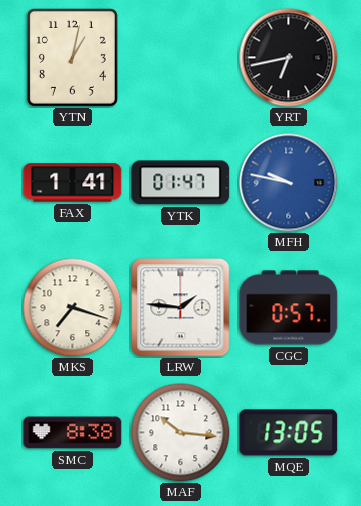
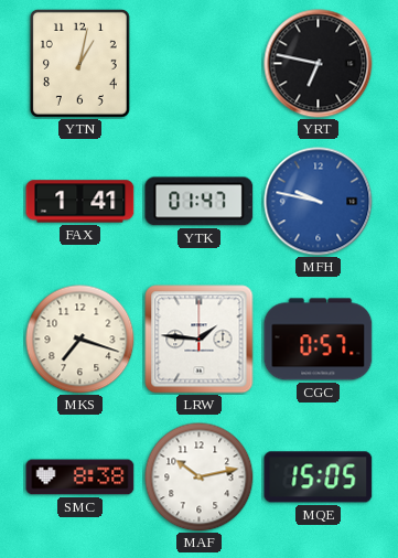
YRT: 6:43 -> 6:47
MAF: 10:16 -> 10:13
MQE: 13:05 -> 15:05
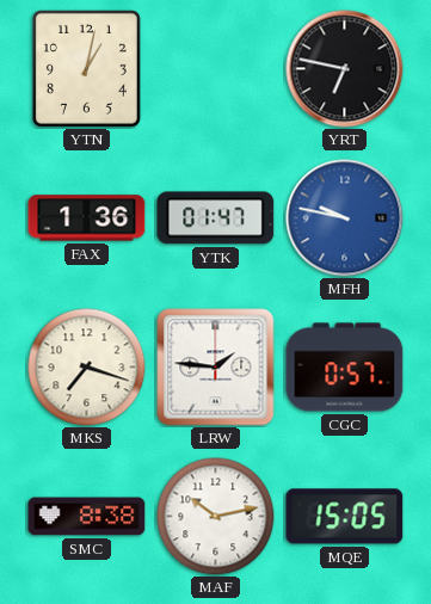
FAX: 1:41 -> 1:36
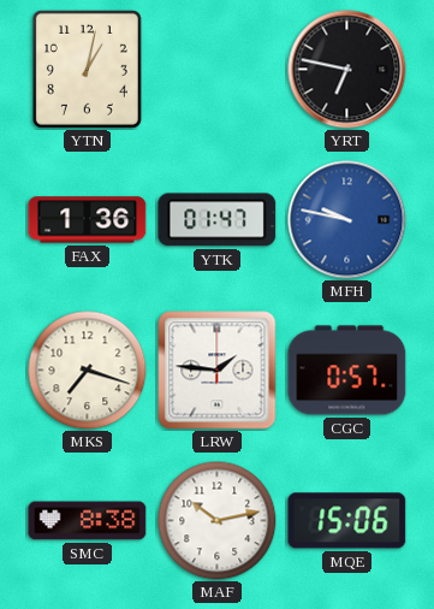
MQE: 15:05 -> 15:06
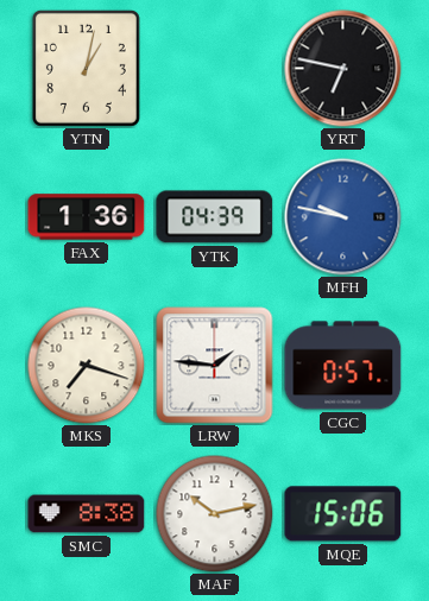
YTK: 01:47 -> 04:39
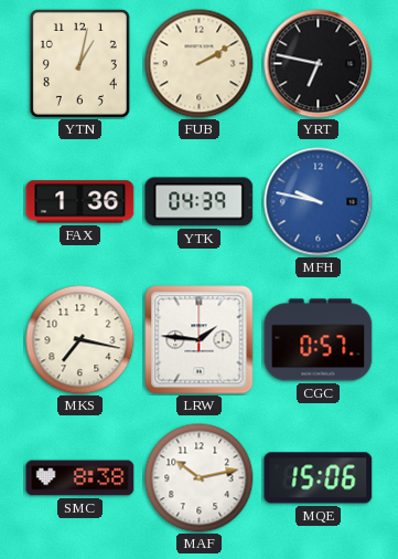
FUB: none -> 2:10
MKS: 7:18 -> 7:17
